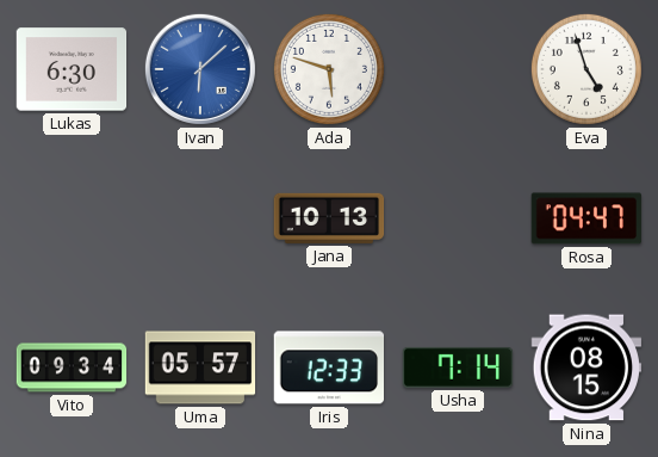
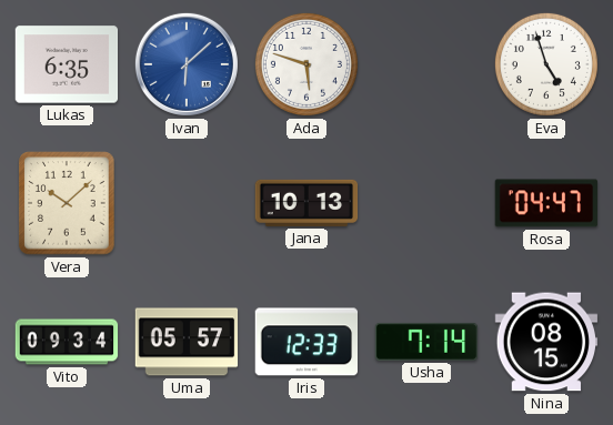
Lukas: 6:30 -> 6:35
Vera: none -> 10:08
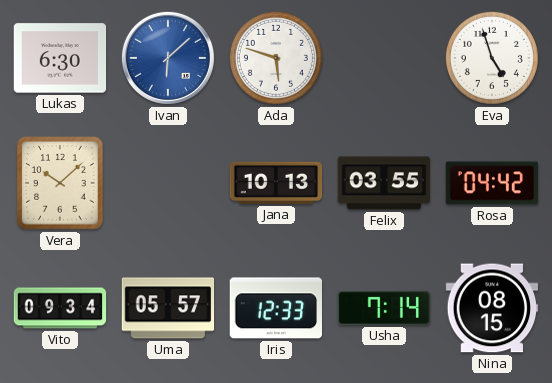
Lukas: 6:35 -> 6:30
Felix: none -> 03:55
Rosa: 04:47 -> 04:42
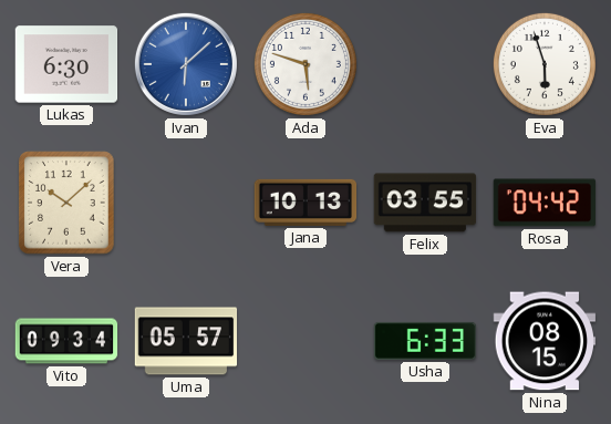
Eva: 4:57 -> 5:57
Iris: 12:33 -> none
Usha: 7:14 -> 6:33
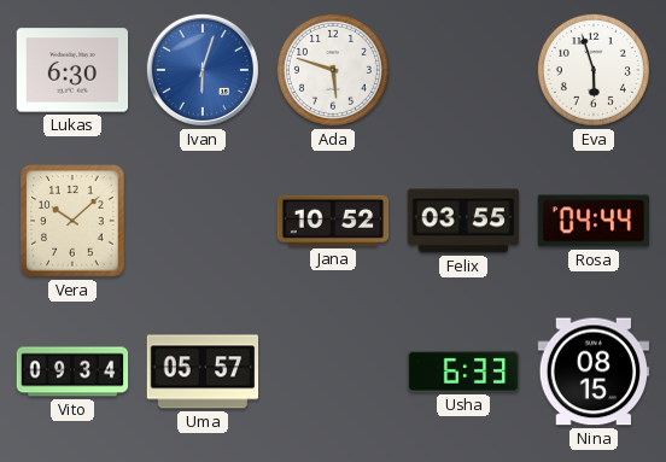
Ivan: 6:08 -> 6:03
Jana: 10:13 -> 10:52
Rosa: 04:42 -> 04:44
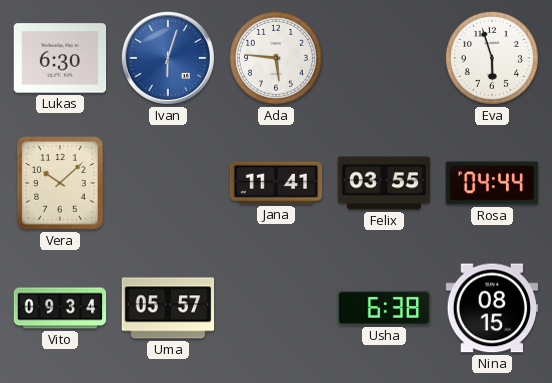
Ada: 5:48 -> 5:46
Jana: 10:52 -> 11:41
Usha: 6:33 -> 6:38
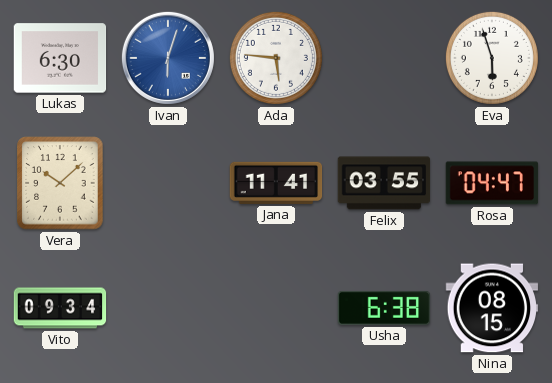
Rosa: 04:44 -> 04:47
Uma: 05:57 -> none
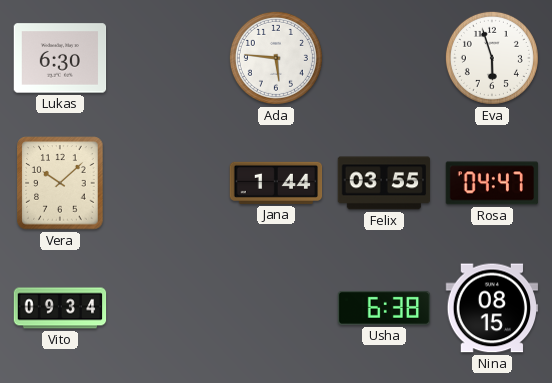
Ivan: 6:03 -> none
Jana: 11:41 -> 1:44
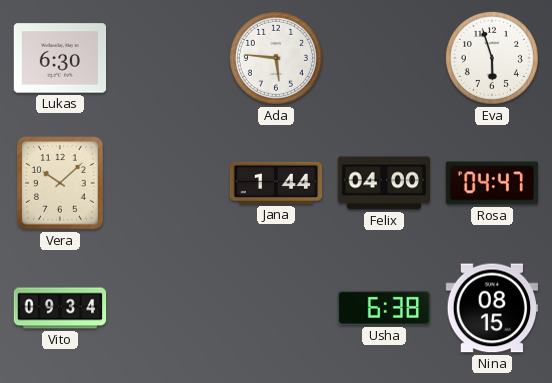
Felix: 03:55 -> 04:00
